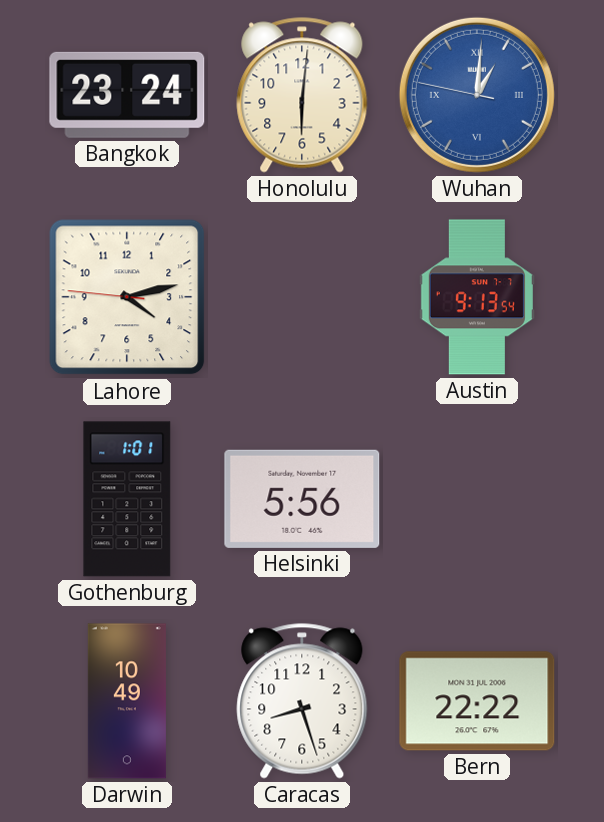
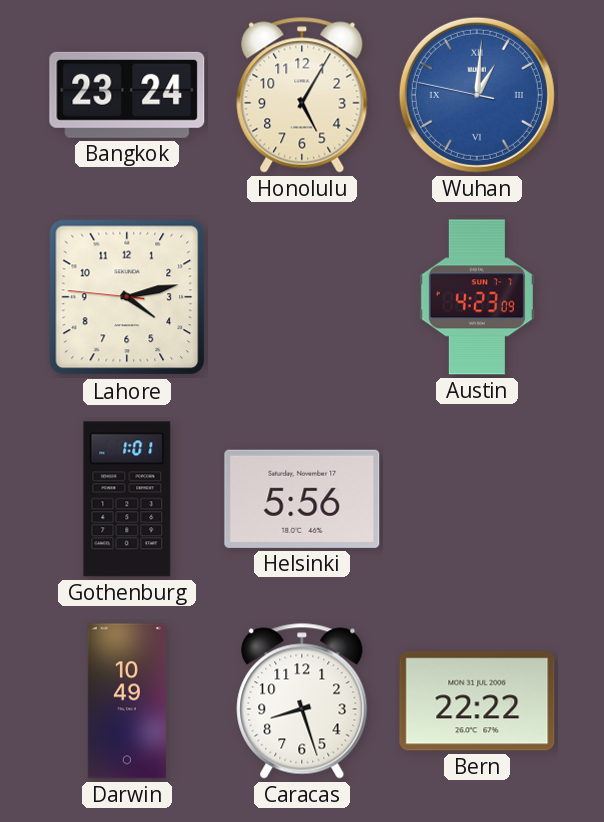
Honolulu: 6:01 -> 5:05
Austin: 9:13 -> 4:23
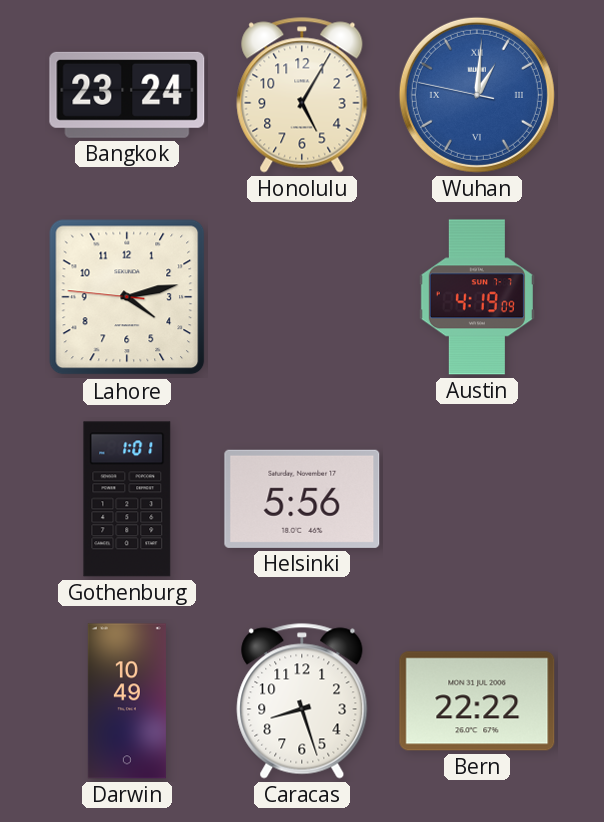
Austin: 4:23 -> 4:19
